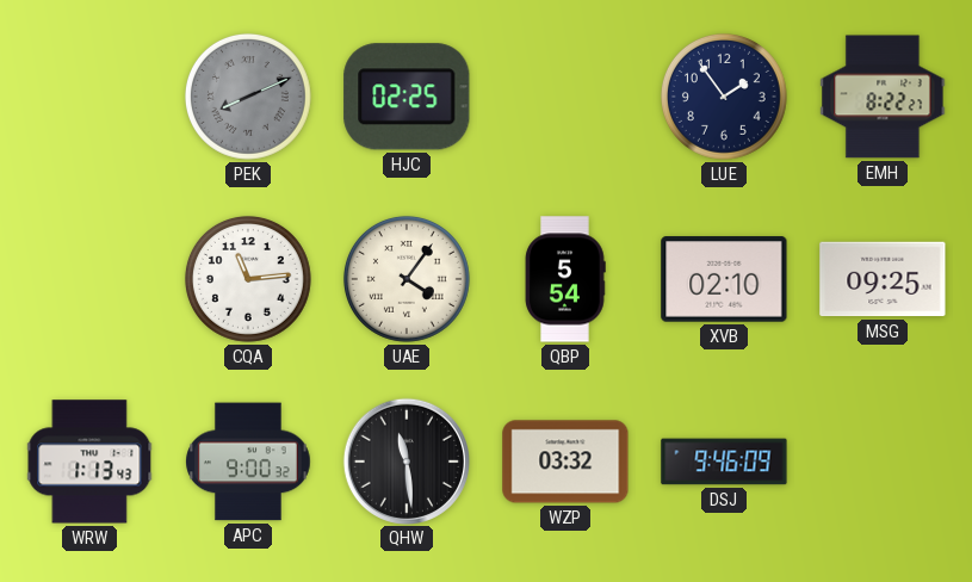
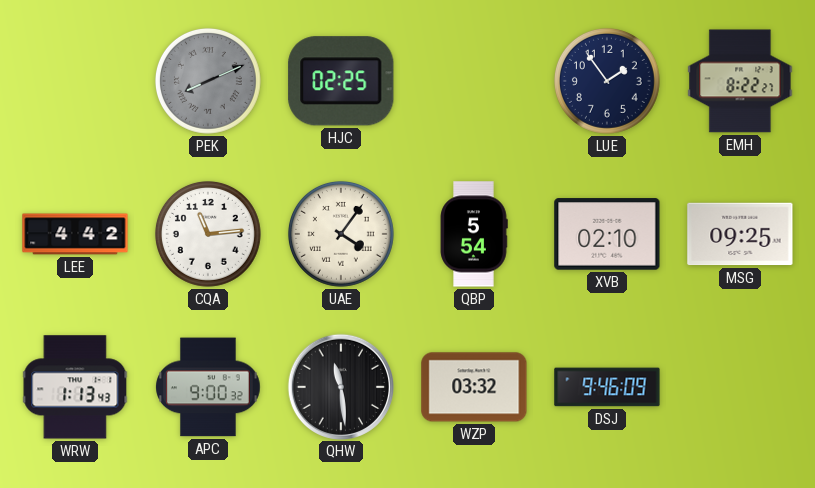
LEE: none -> 4:42
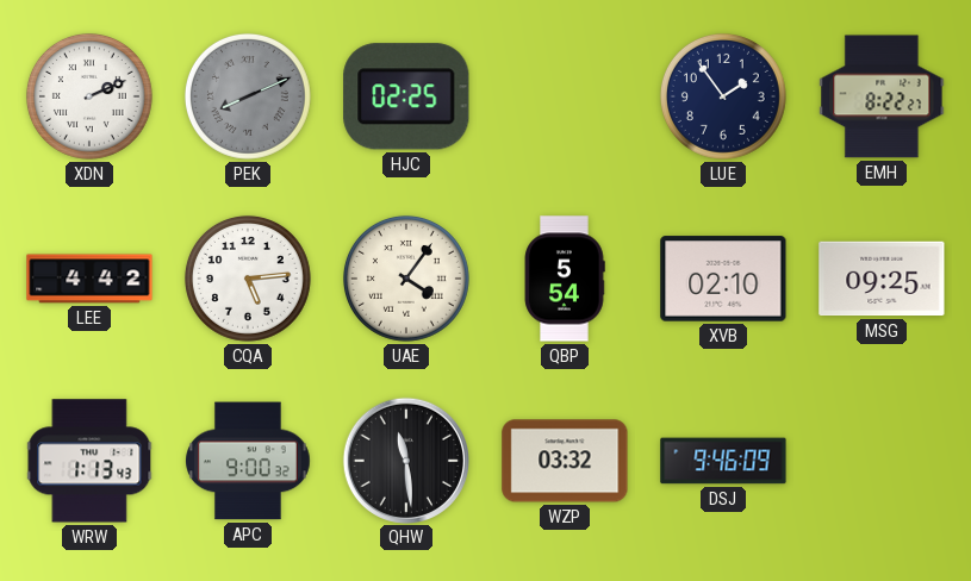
XDN: none -> 2:11
CQA: 11:14 -> 5:14
